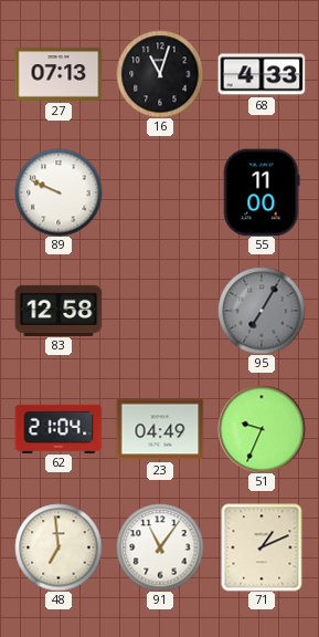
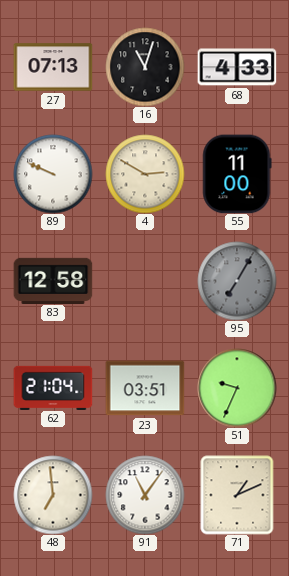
4: none -> 2:50
23: 04:49 -> 03:51
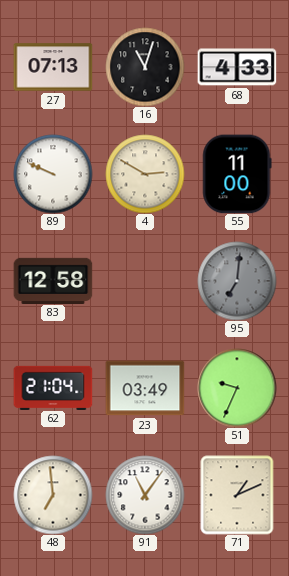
95: 7:05 -> 7:01
23: 03:51 -> 03:49
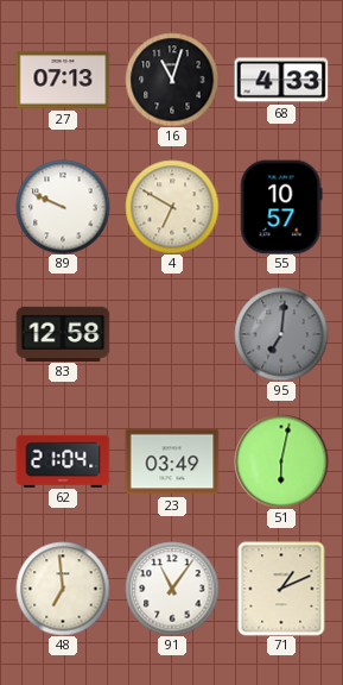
4: 2:50 -> 6:50
55: 11:00 -> 10:57
51: 9:34 -> 6:02
